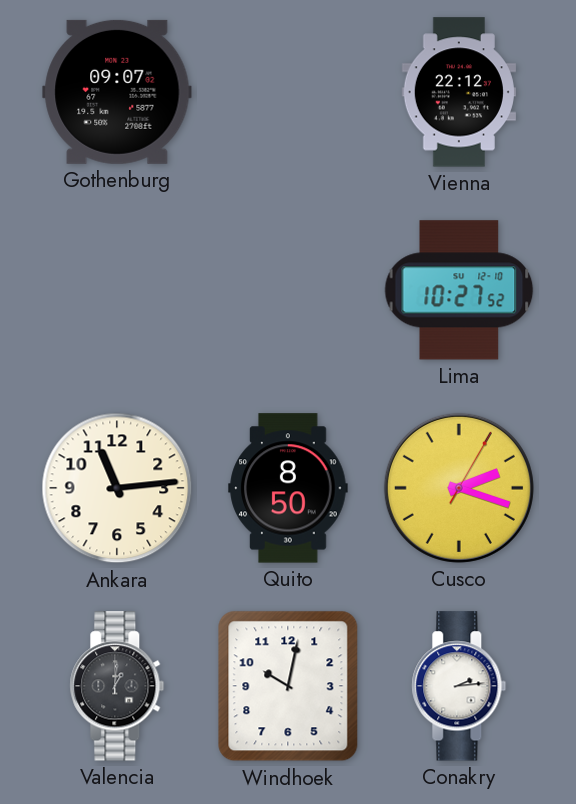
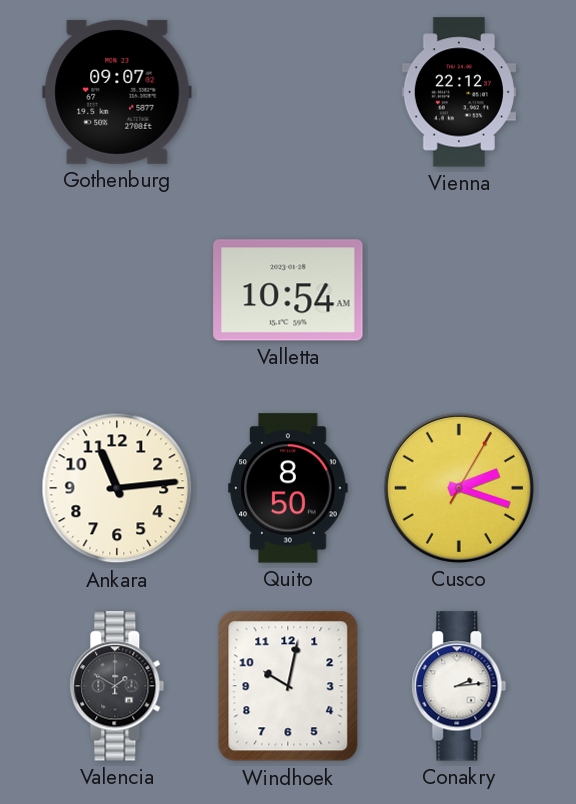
Valletta: none -> 10:54
Lima: 10:27 -> none
Valencia: 1:01 -> 1:50
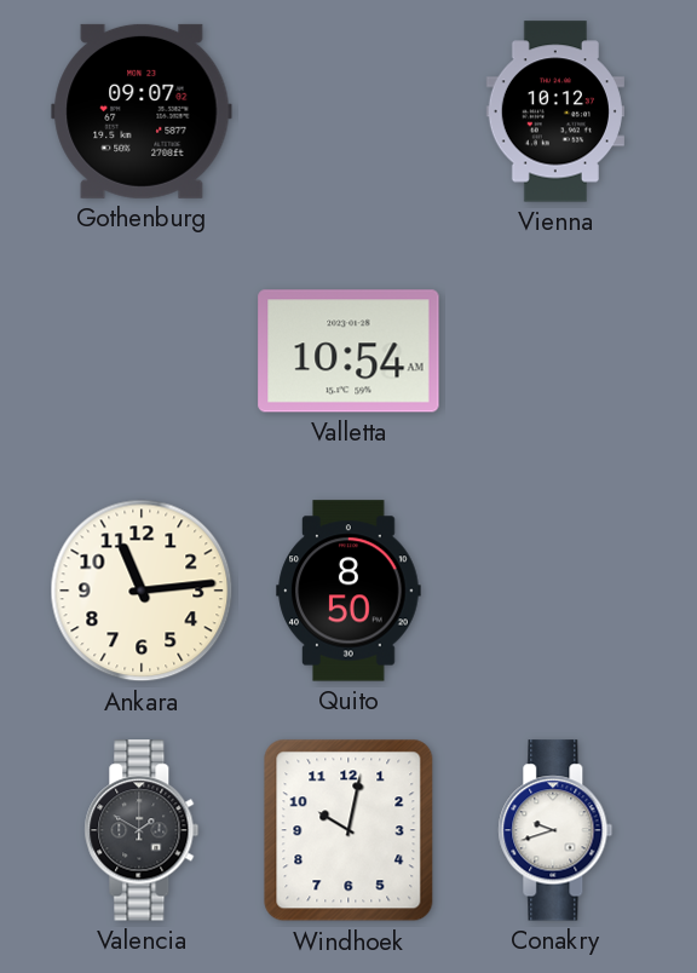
Vienna: 22:12 -> 10:12
Cusco: 2:18 -> none
Conakry: 2:14 -> 9:42
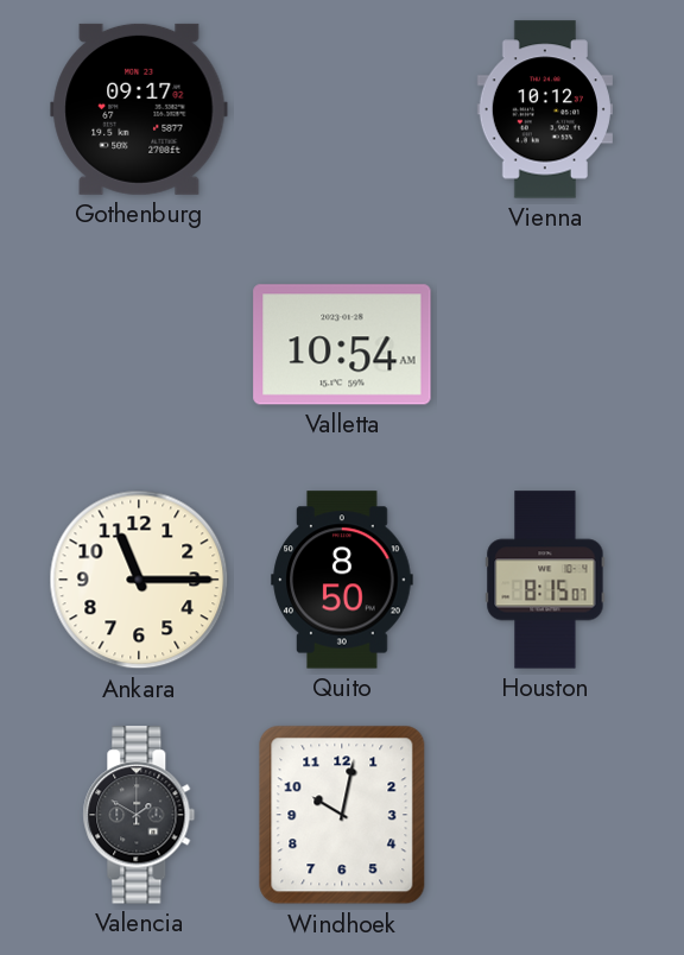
Gothenburg: 09:07 -> 09:17
Ankara: 11:14 -> 11:15
Houston: none -> 8:15
Conakry: 9:42 -> none
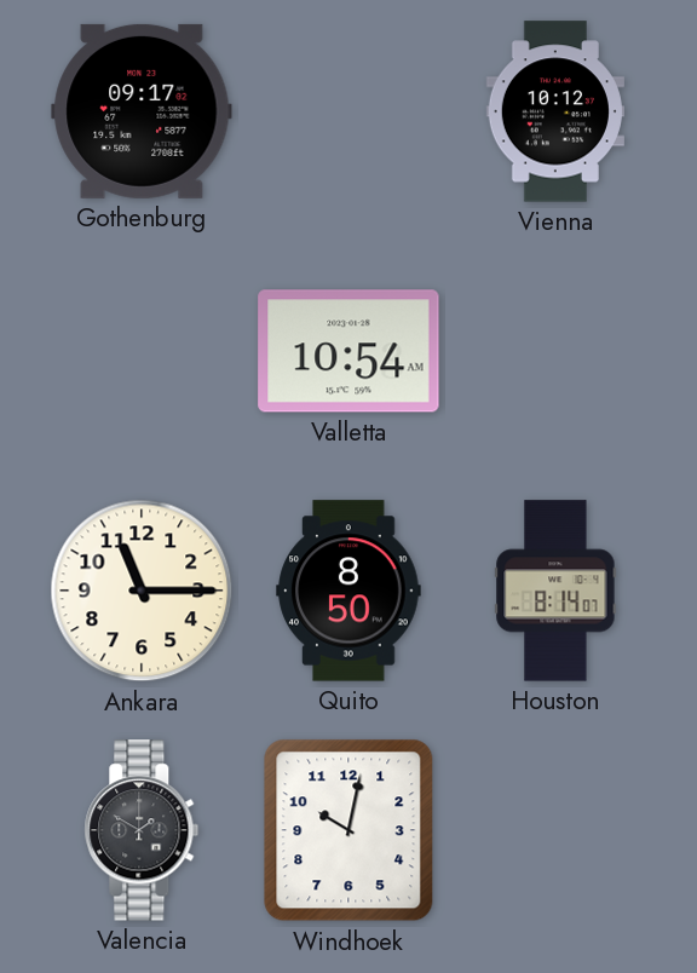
Houston: 8:15 -> 8:14
